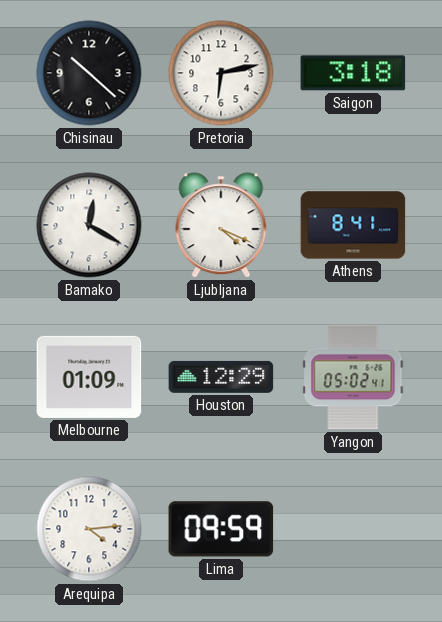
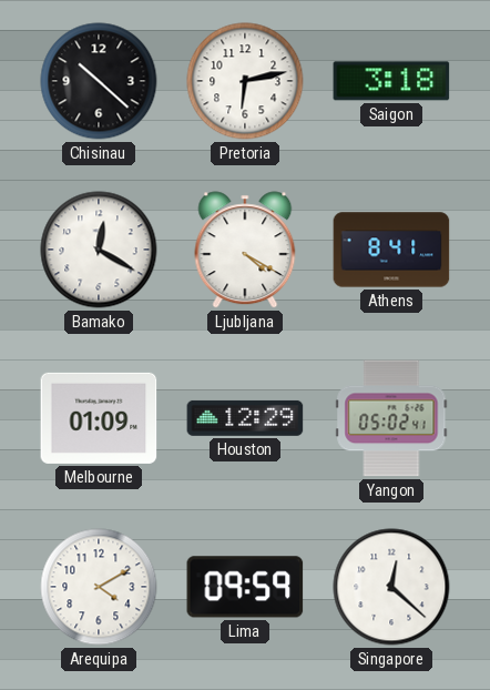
Ljubljana: 4:19 -> 4:20
Arequipa: 4:14 -> 4:10
Singapore: none -> 12:22
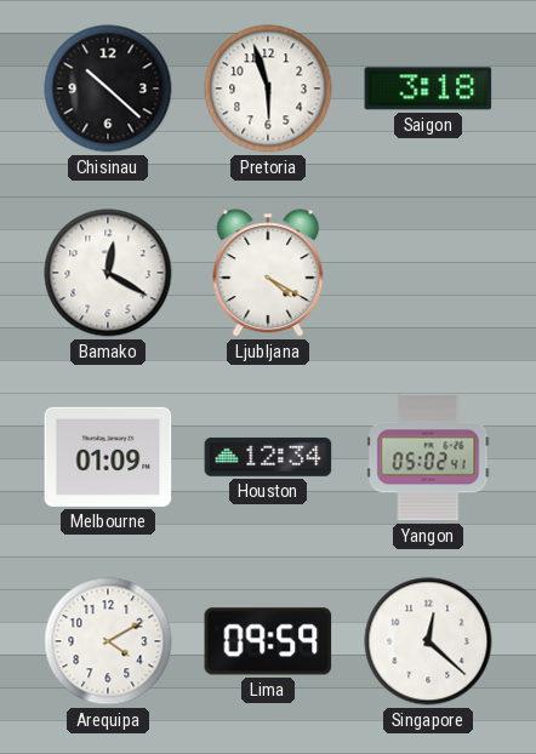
Pretoria: 6:13 -> 5:57
Athens: 8:41 -> none
Houston: 12:29 -> 12:34
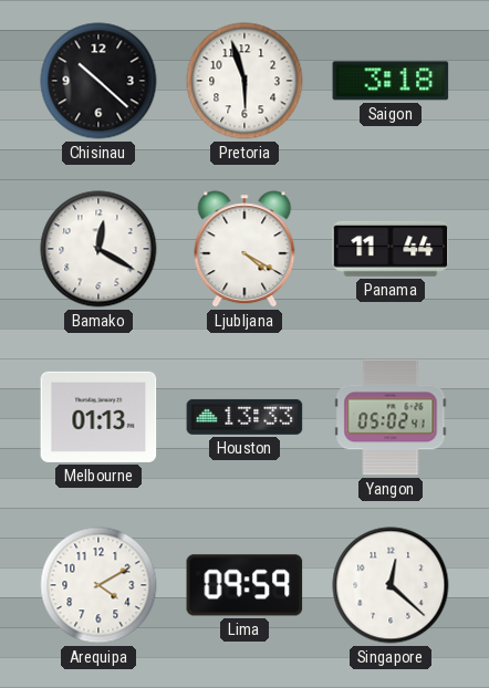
Panama: none -> 11:44
Melbourne: 01:09 -> 01:13
Houston: 12:34 -> 13:33
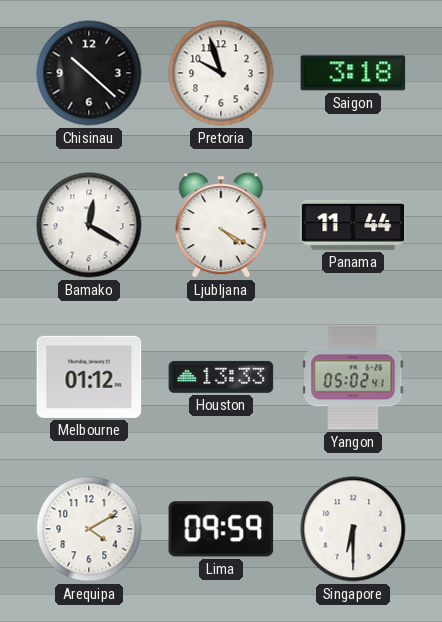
Pretoria: 5:57 -> 9:57
Melbourne: 01:13 -> 01:12
Singapore: 12:22 -> 6:30
